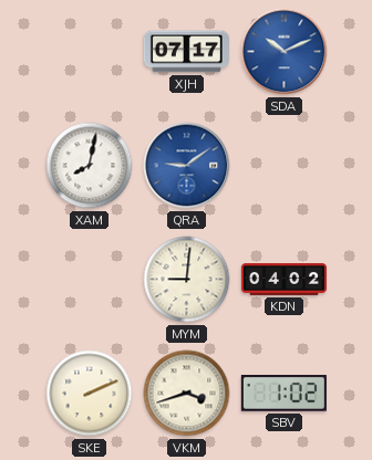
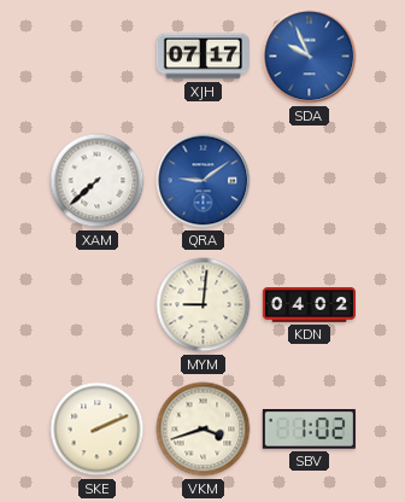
SDA: 10:11 -> 9:56
XAM: 8:02 -> 7:38
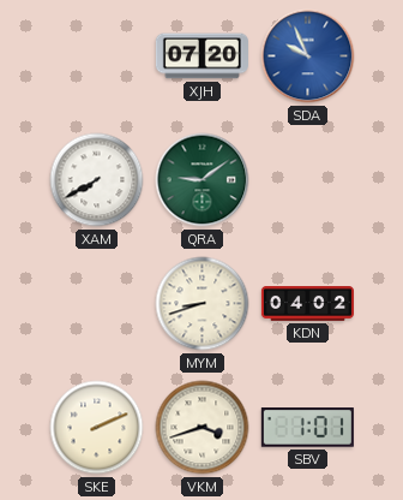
XJH: 07:17 -> 07:20
XAM: 7:38 -> 7:40
QRA dial: blue -> green
MYM: 9:01 -> 8:42
SBV: 1:02 -> 1:01
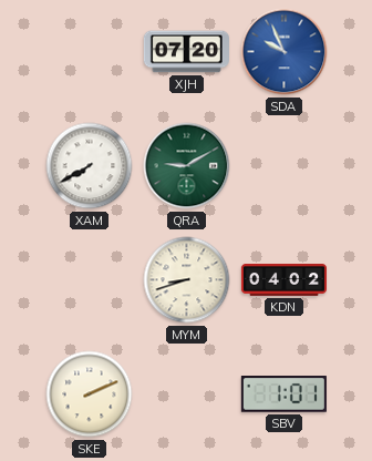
QRA: 9:09 -> 9:10
VKM: 3:42 -> none
